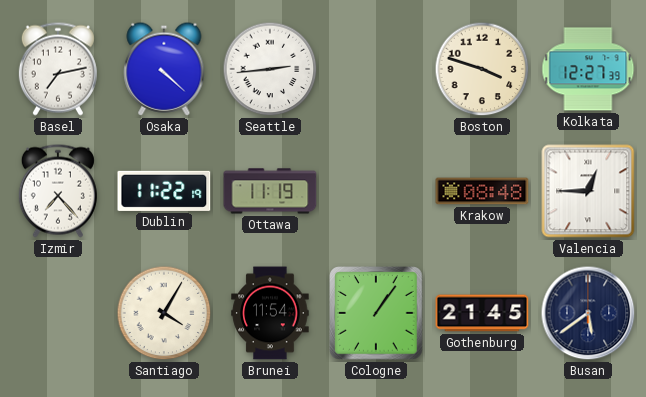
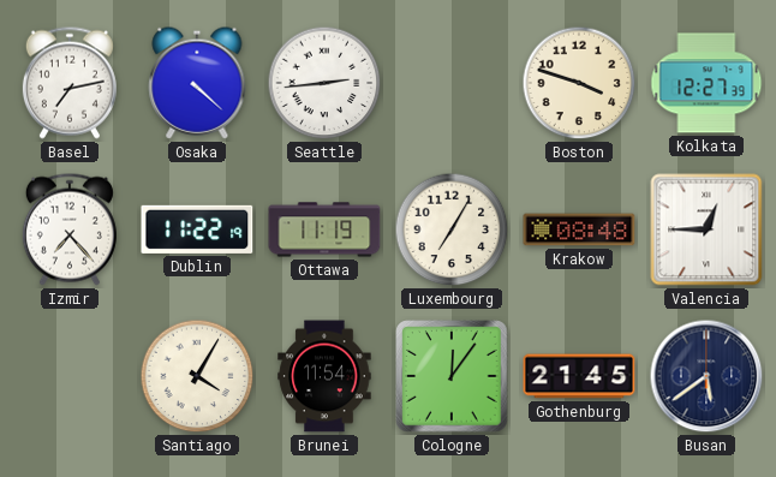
Luxembourg: none -> 7:05
Cologne: 1:06 -> 12:06
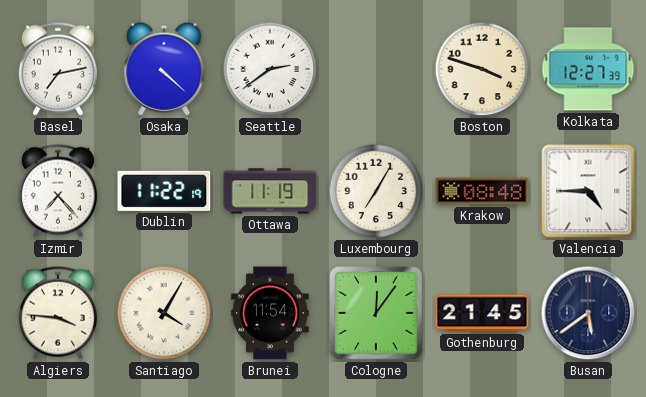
Seattle: 2:44 -> 2:39
Valencia: 12:45 -> 4:45
Algiers: none -> 3:46
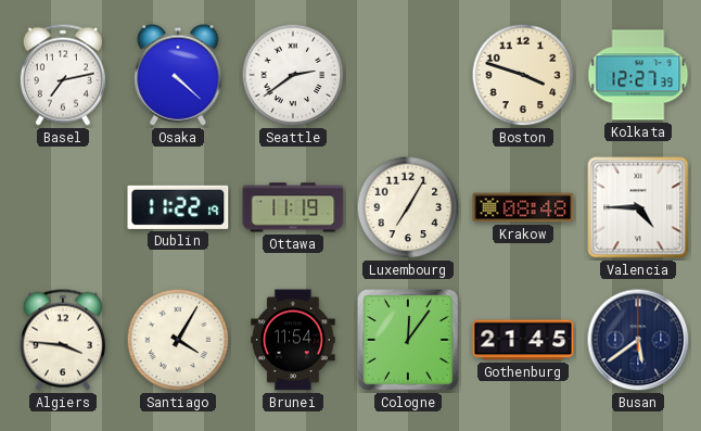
Izmir: 7:23 -> none
